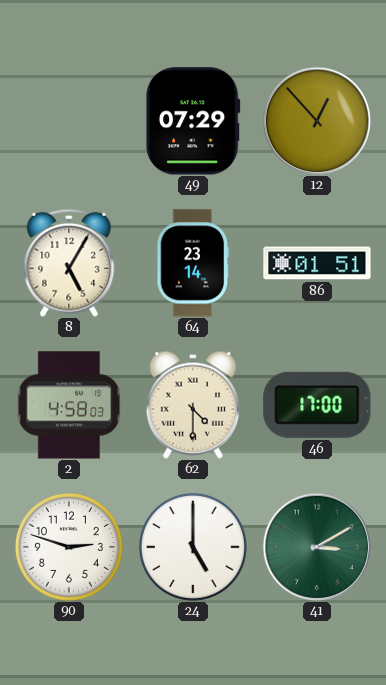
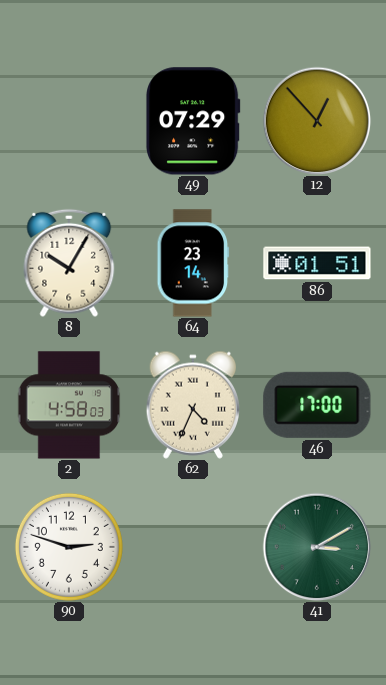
8: 5:05 -> 10:05
62: 4:30 -> 4:34
24: 5:00 -> none
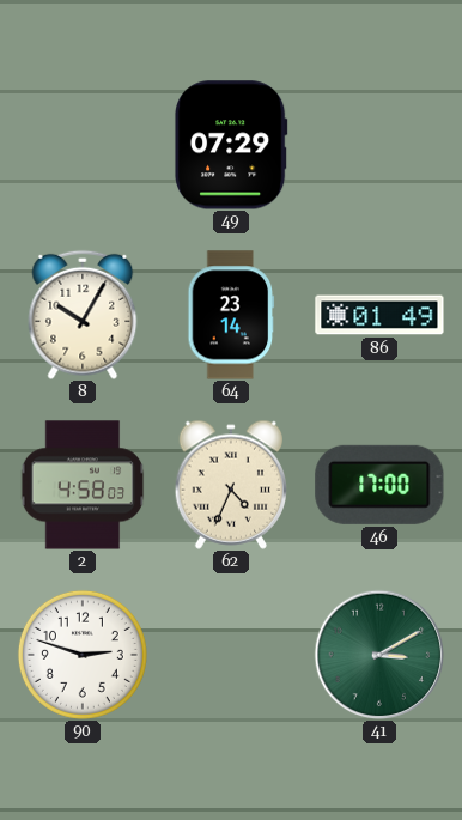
12: 12:53 -> none
86: 01:51 -> 01:49
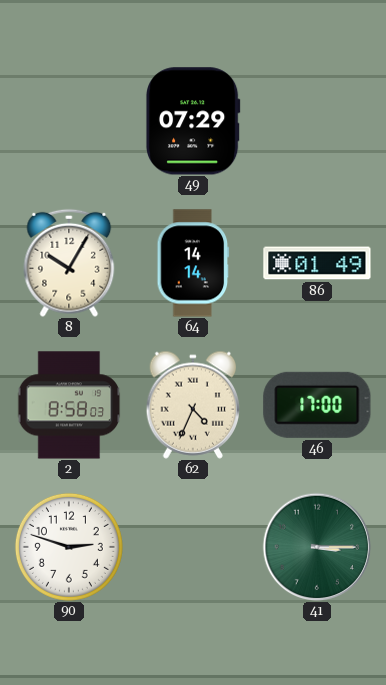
64: 23:14 -> 14:14
2: 4:58 -> 8:58
41: 3:10 -> 3:15
